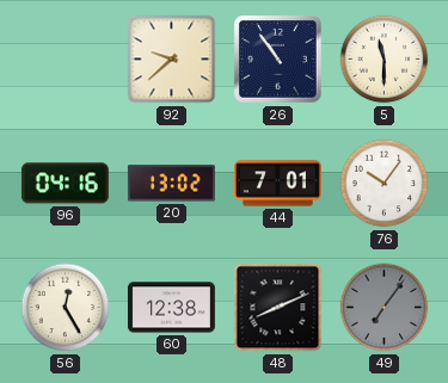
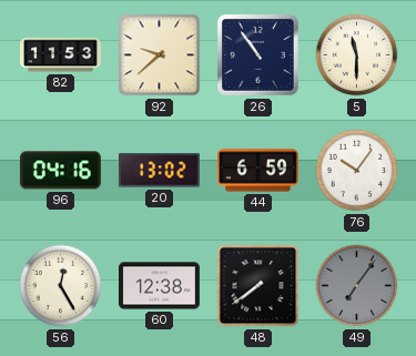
82: none -> 11:53
44: 7:01 -> 6:59
48: 8:11 -> 7:39
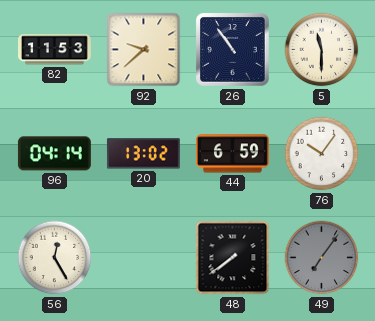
96: 04:16 -> 04:14
60: 12:38 -> none
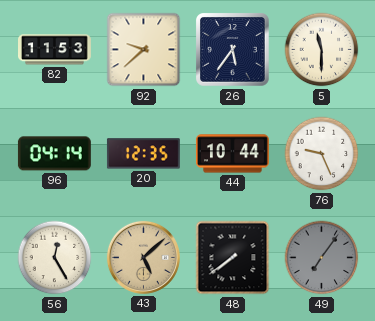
26: 10:54 -> 5:36
20: 13:02 -> 12:35
44: 6:59 -> 10:44
76: 10:06 -> 9:26
43: none -> 5:08
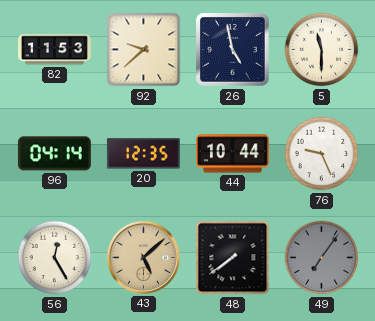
26: 5:36 -> 4:58
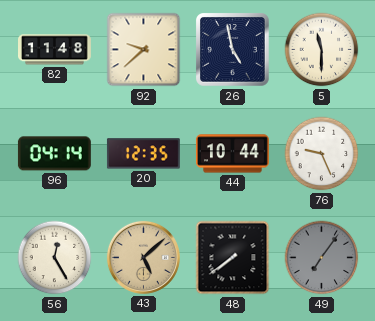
82: 11:53 -> 11:48
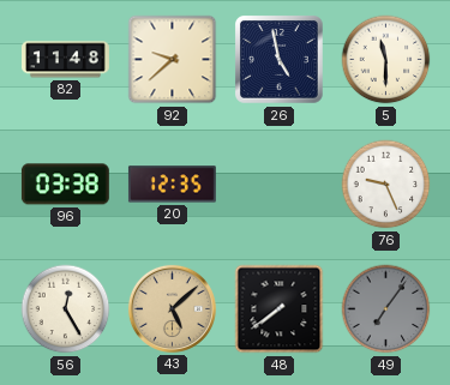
96: 04:14 -> 03:38
44: 10:44 -> none
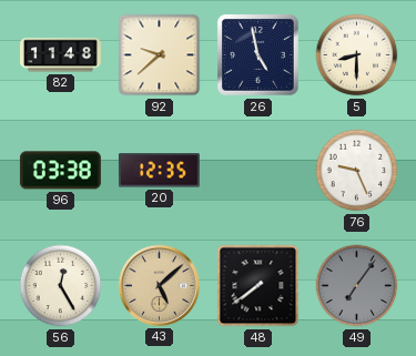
5: 11:30 -> 8:30
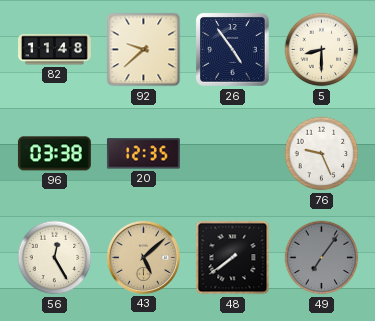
26: 4:58 -> 4:54
